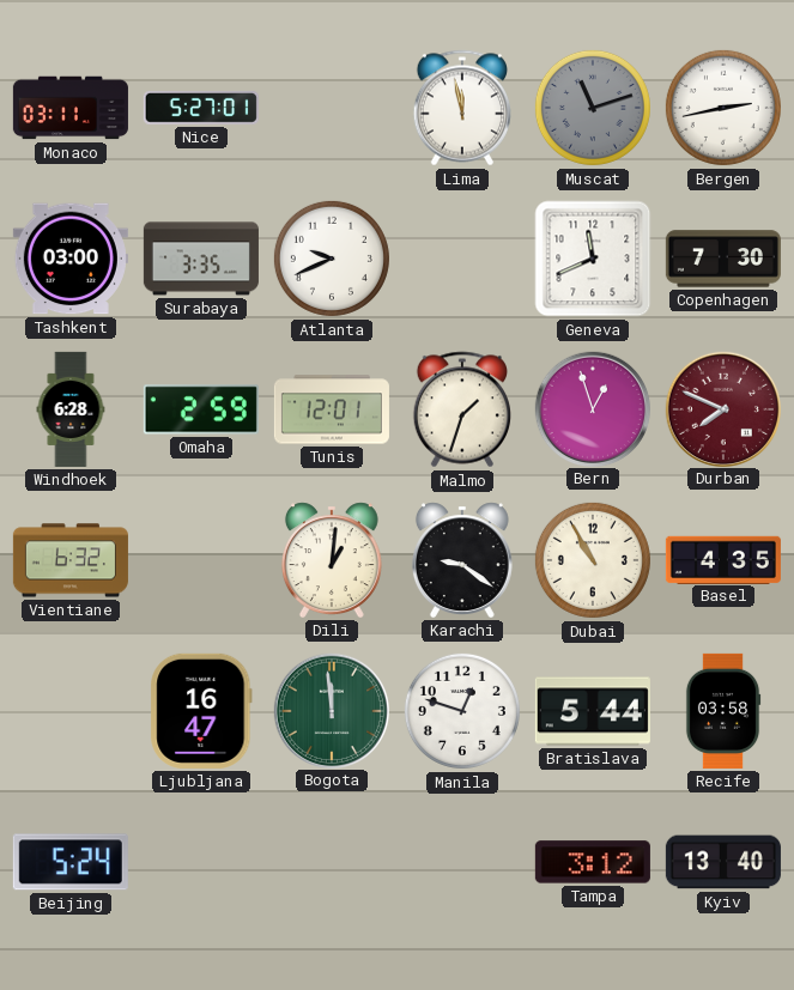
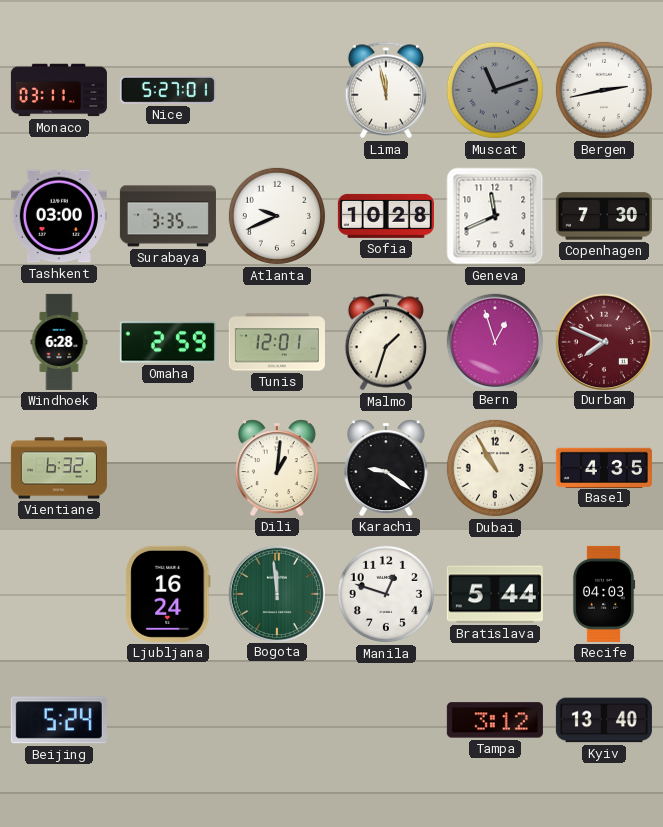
Sofia: none -> 10:28
Ljubljana: 16:47 -> 16:24
Recife: 03:58 -> 04:03
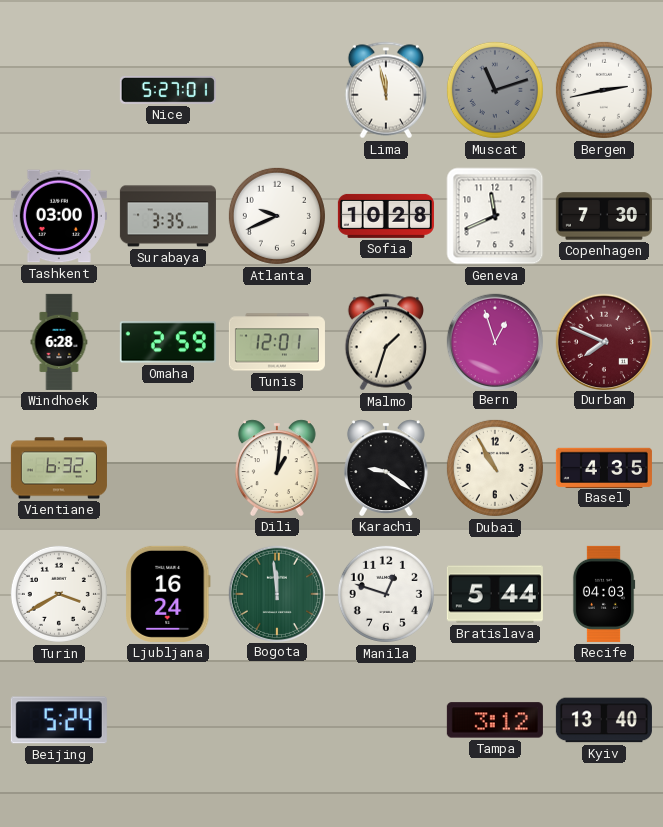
Monaco: 03:11 -> none
Turin: none -> 3:40
